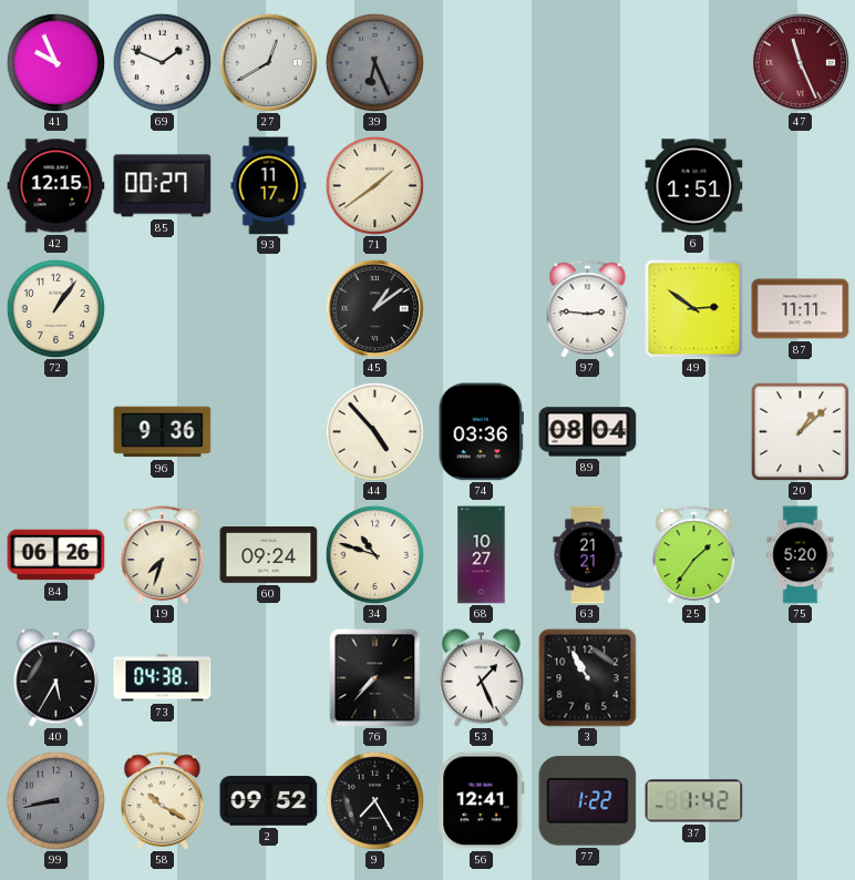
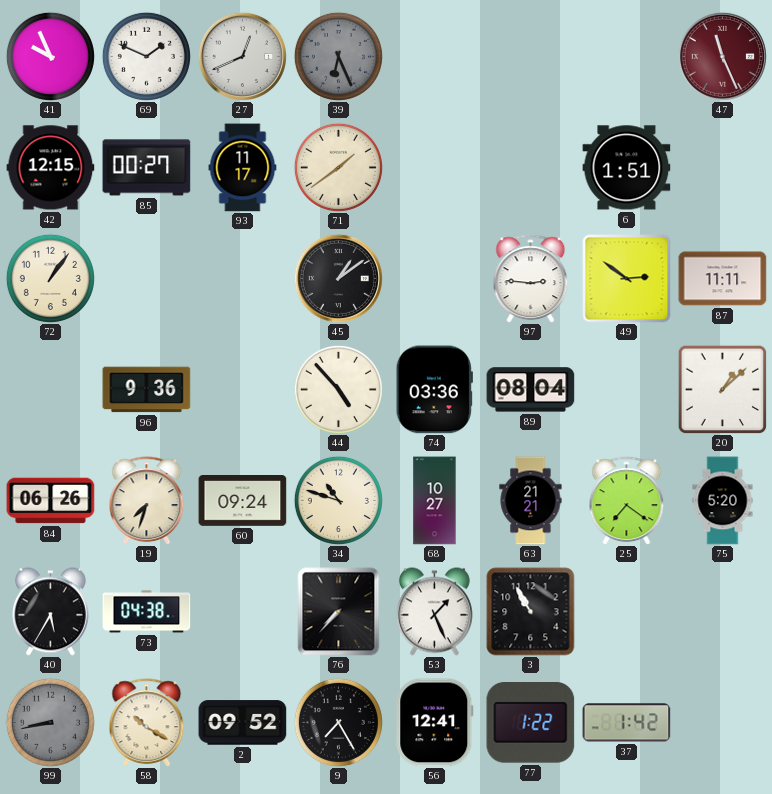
27: 12:40 -> 12:41
25: 1:36 -> 7:21
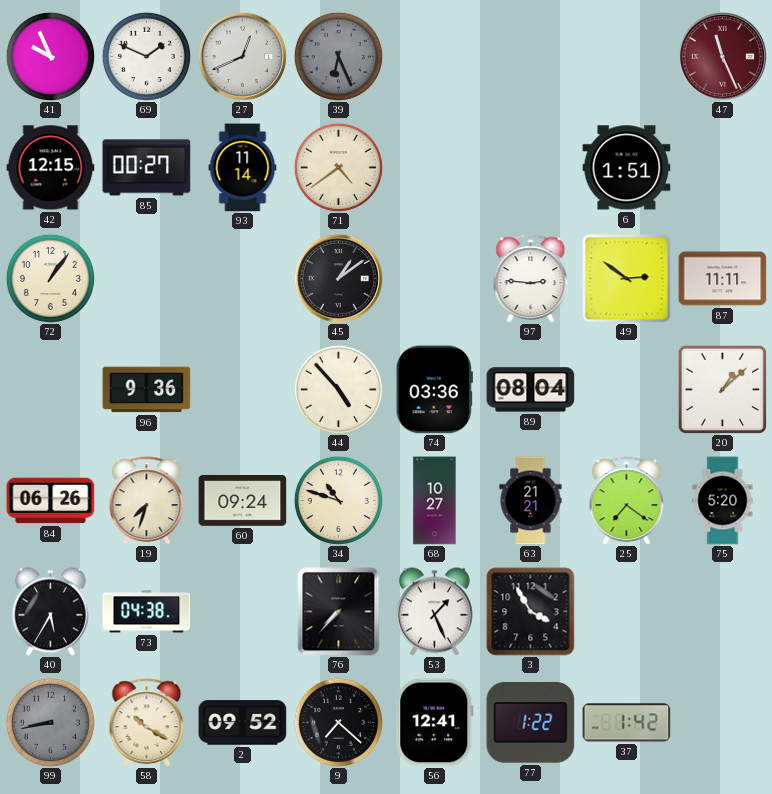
93: 11:17 -> 11:14
71: 1:39 -> 4:39
3: 10:55 -> 3:55
9: 7:25 -> 7:22
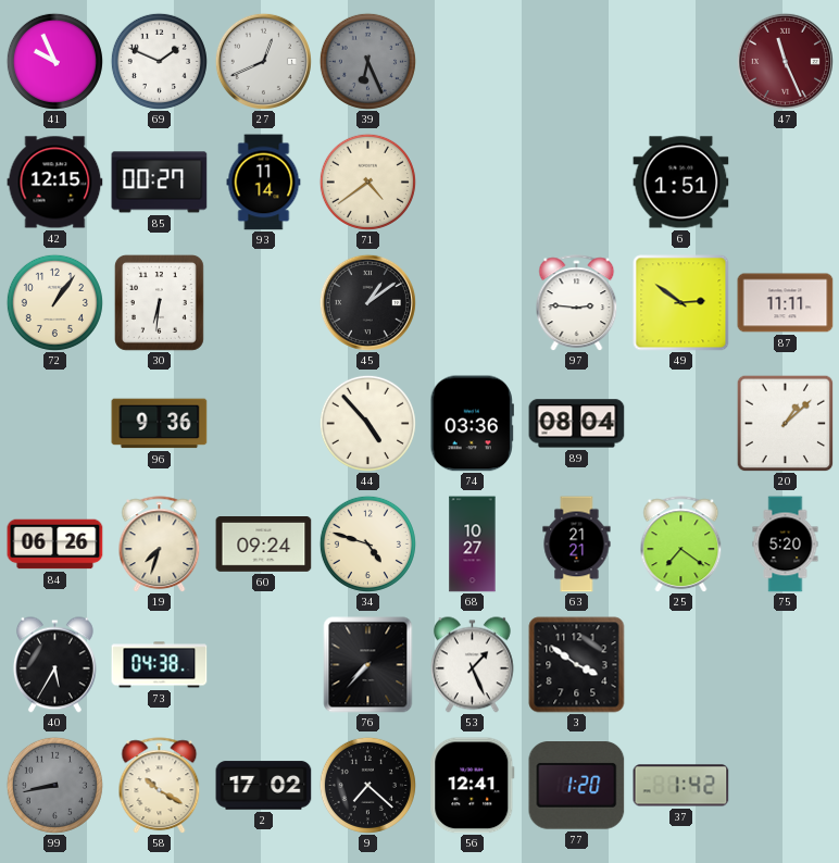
30: none -> 6:31
34: 10:48 -> 4:48
3: 3:55 -> 3:51
2: 09:52 -> 17:02
77: 1:22 -> 1:20
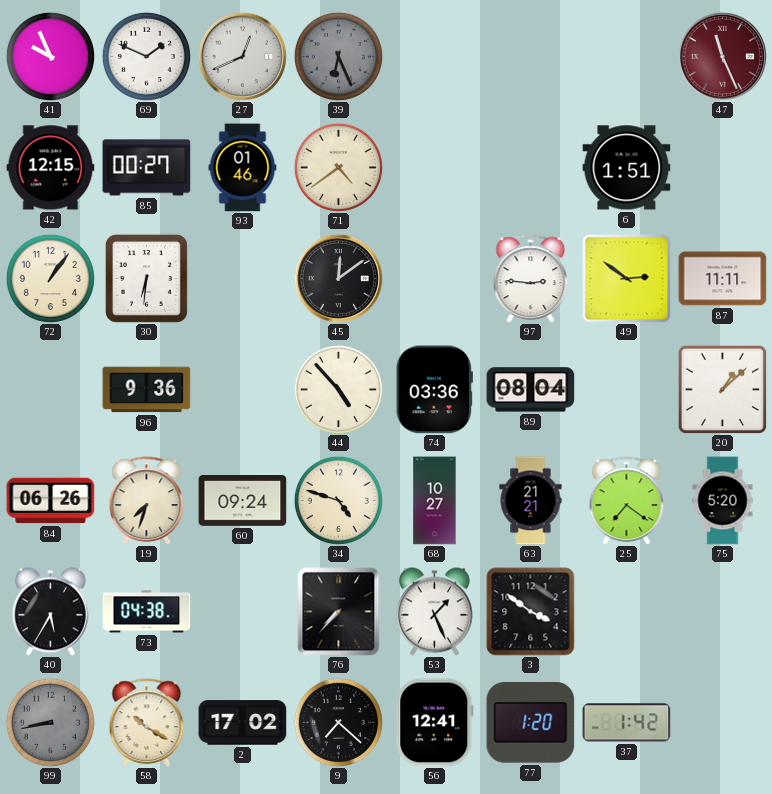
93: 11:14 -> 01:46
45: 1:09 -> 12:09
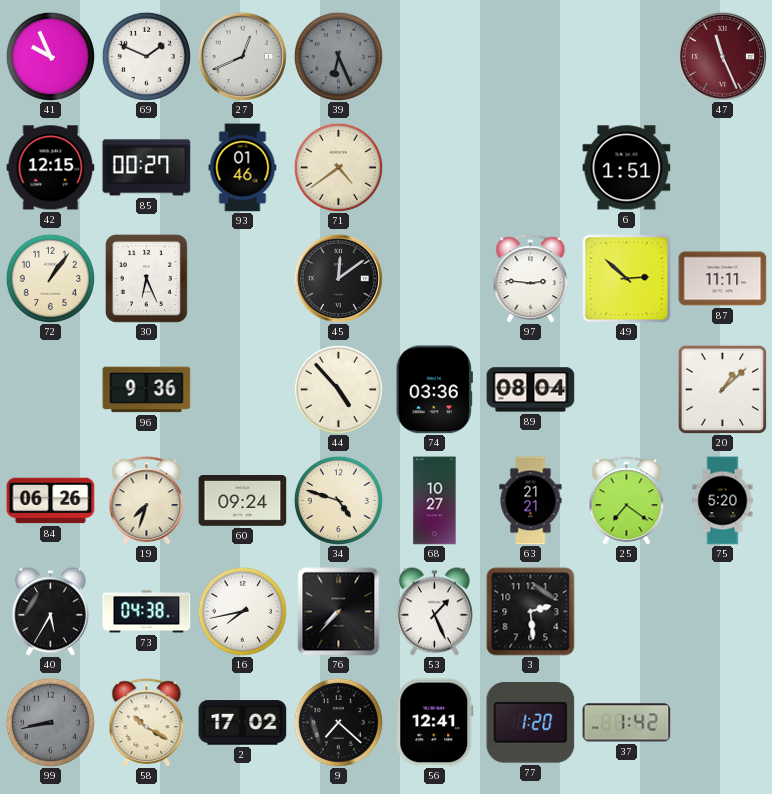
30: 6:31 -> 6:26
49: 2:51 -> 2:52
16: none -> 7:43
3: 3:51 -> 2:29
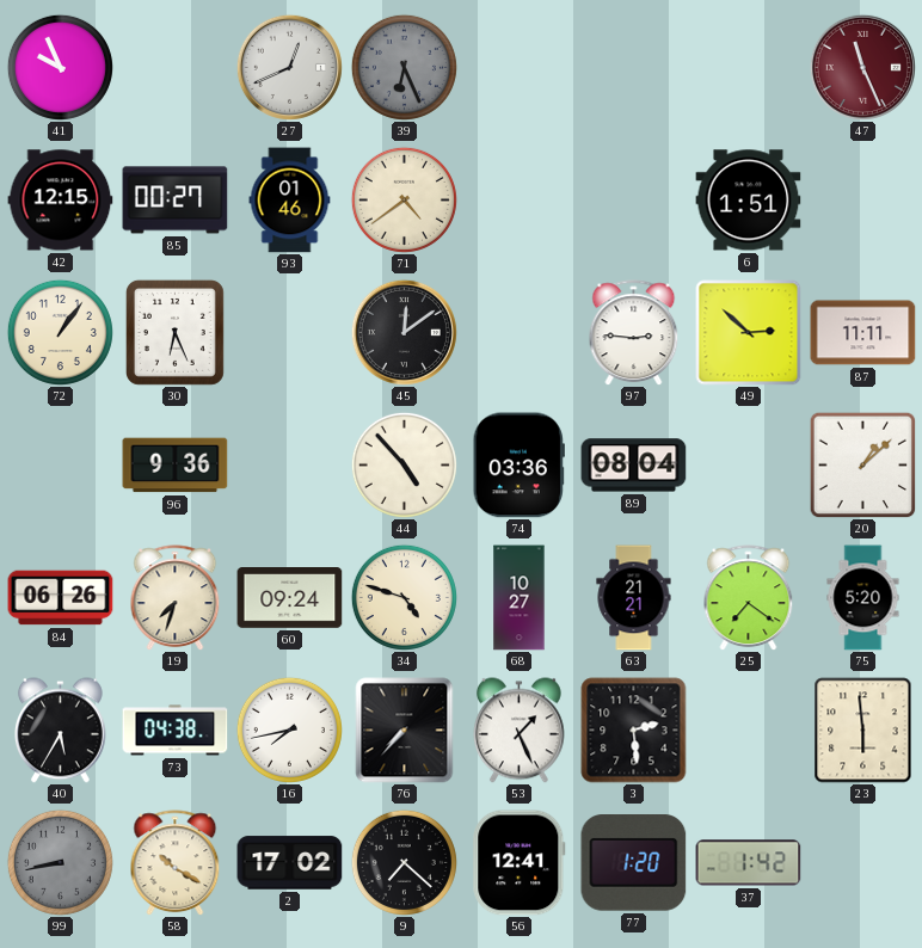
69: 1:49 -> none
23: none -> 5:59
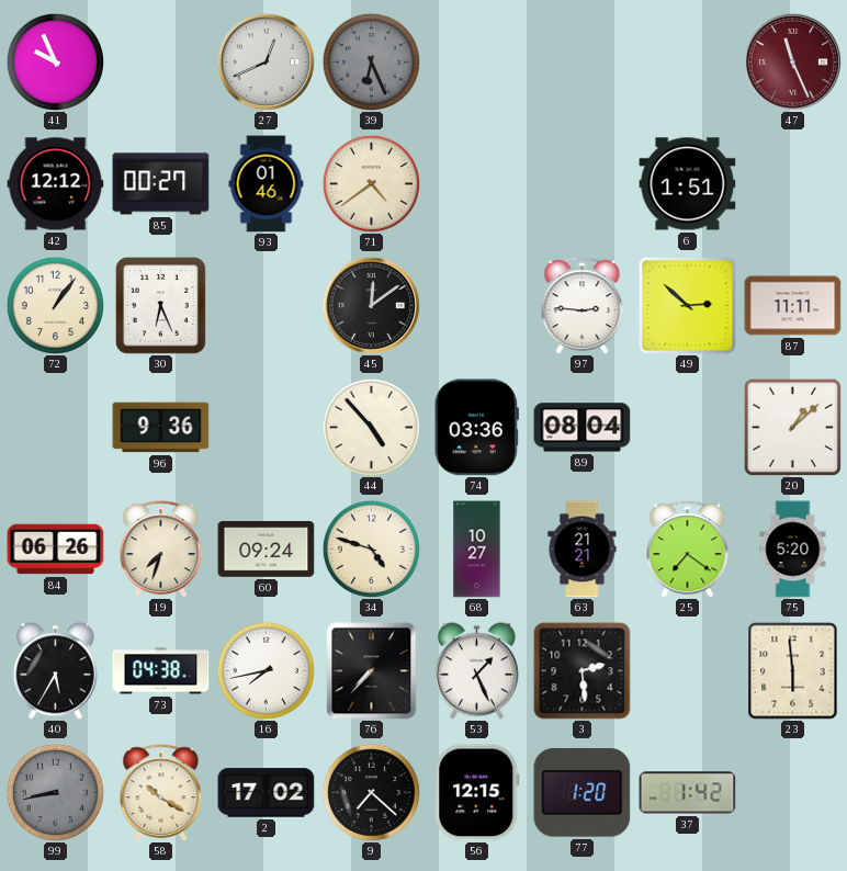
42: 12:15 -> 12:12
56: 12:41 -> 12:15
